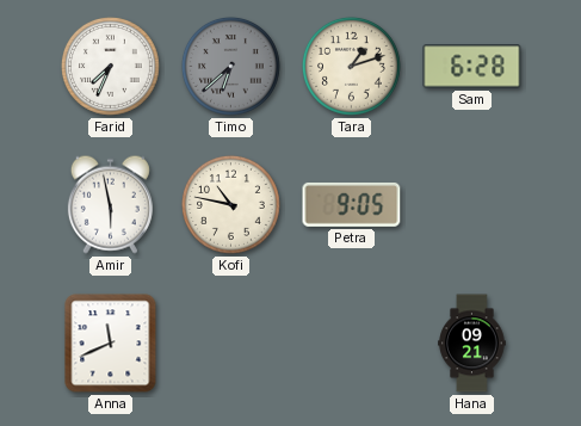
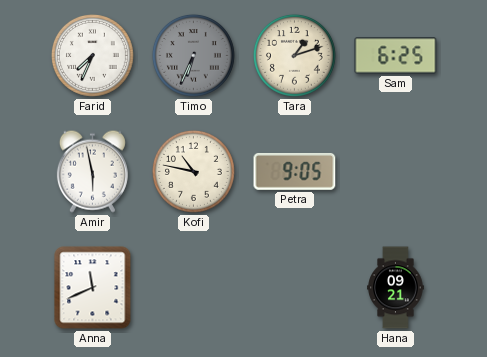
Timo: 6:38 -> 6:34
Sam: 6:28 -> 6:25
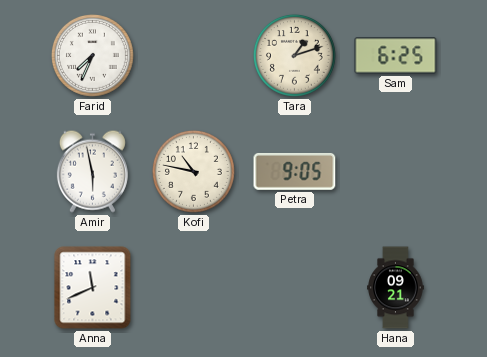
Timo: 6:34 -> none
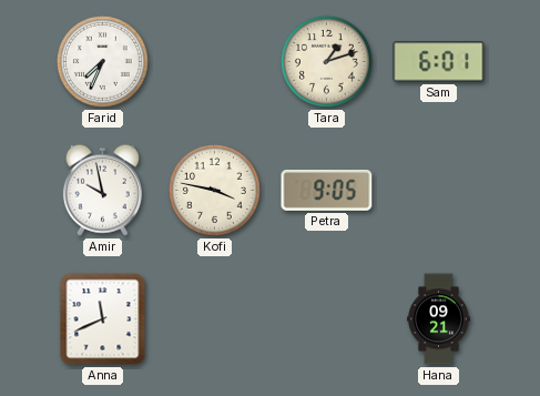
Sam: 6:25 -> 6:01
Amir: 5:58 -> 9:58
Kofi: 10:47 -> 3:47
